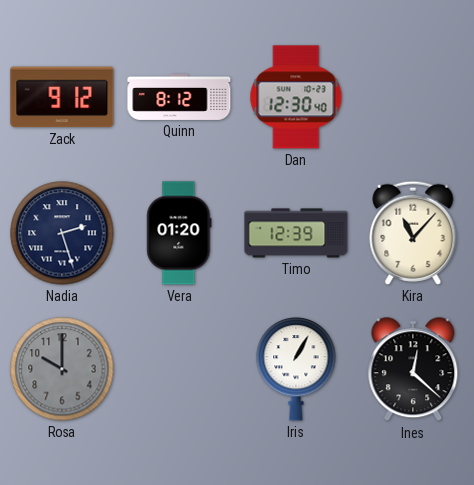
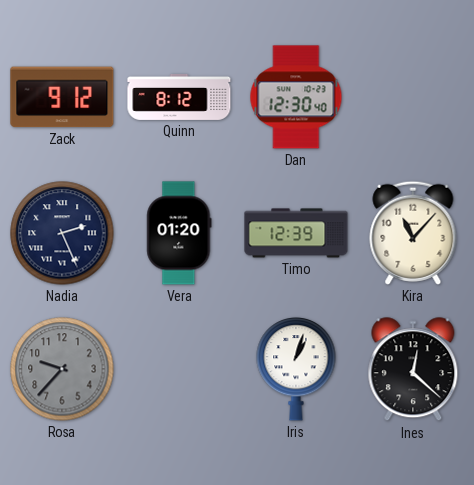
Nadia: 2:27 -> 2:26
Rosa: 10:00 -> 9:37
Iris: 1:05 -> 1:03
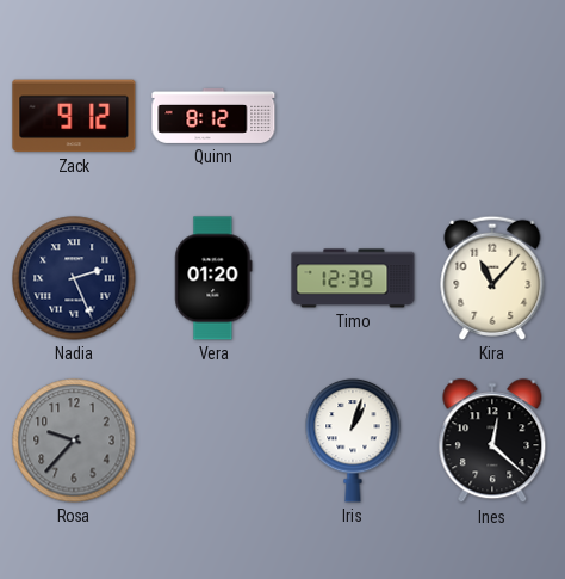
Dan: 12:30 -> none
